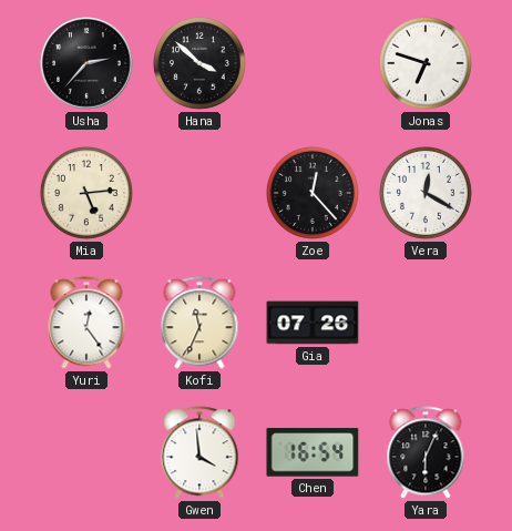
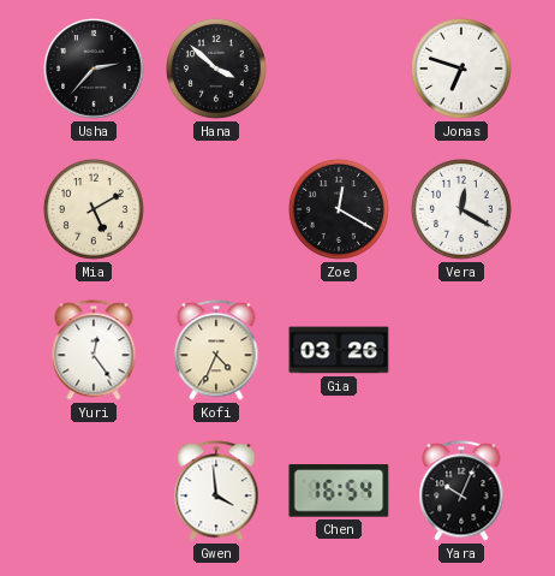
Mia: 5:14 -> 5:10
Zoe: 12:23 -> 12:20
Kofi: 11:34 -> 4:34
Gia: 07:26 -> 03:26
Yara: 6:04 -> 10:04
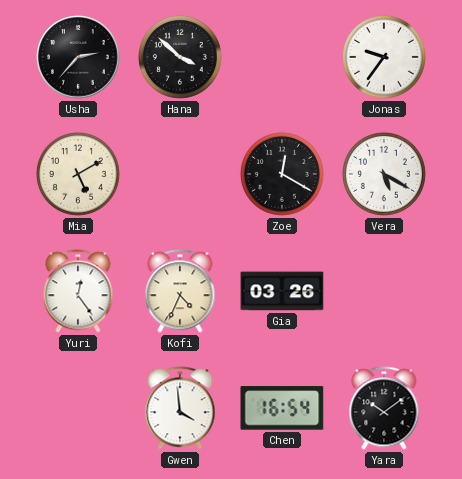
Jonas: 6:48 -> 9:36
Vera: 12:20 -> 5:20
Yara: 10:04 -> 10:09
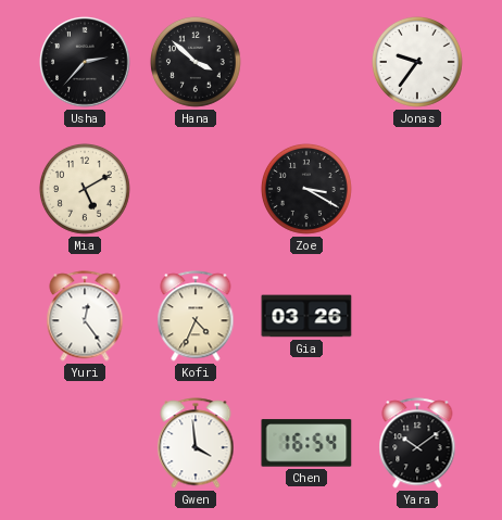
Zoe: 12:20 -> 3:20
Vera: 5:20 -> none
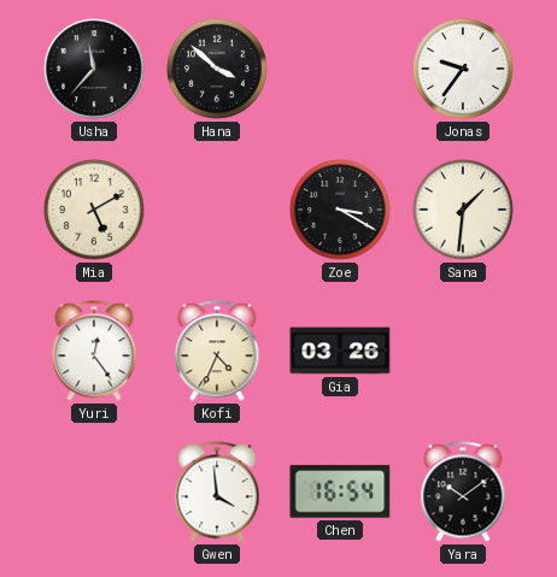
Usha: 2:37 -> 11:37
Sana: none -> 1:31
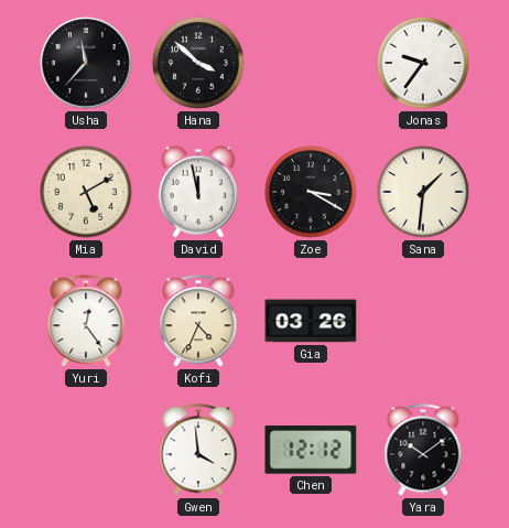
David: none -> 11:58
Chen: 16:54 -> 12:12
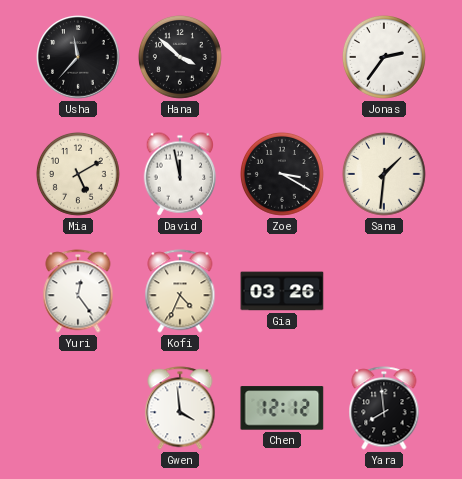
Jonas: 9:36 -> 2:36
Yara: 10:09 -> 7:59
